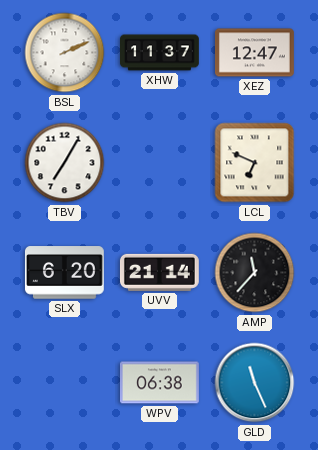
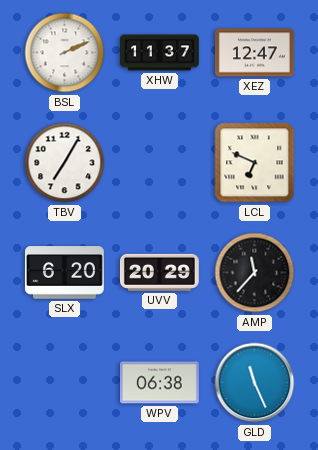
UVV: 21:14 -> 20:29
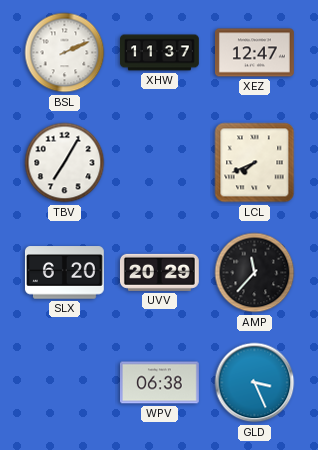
LCL: 6:49 -> 7:41
GLD: 11:26 -> 3:26
